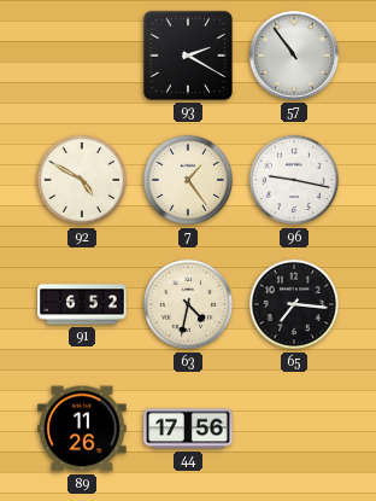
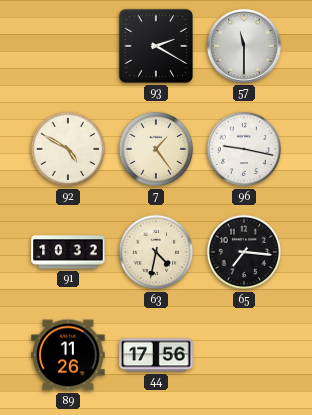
57: 10:54 -> 11:30
91: 6:52 -> 10:32
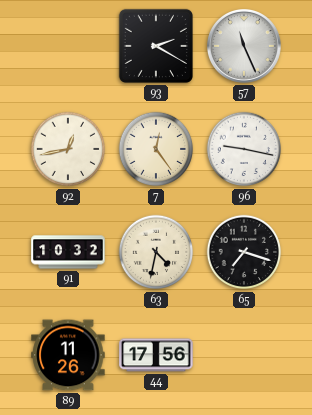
57: 11:30 -> 11:26
92: 4:50 -> 12:43
7: 1:24 -> 12:24
65: 7:16 -> 7:18
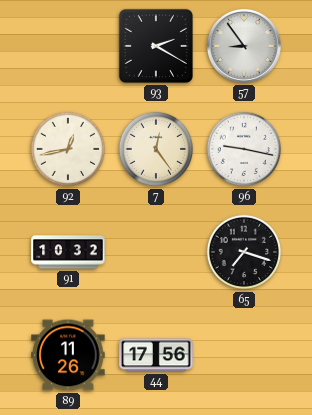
57: 11:26 -> 8:54
63: 4:32 -> none
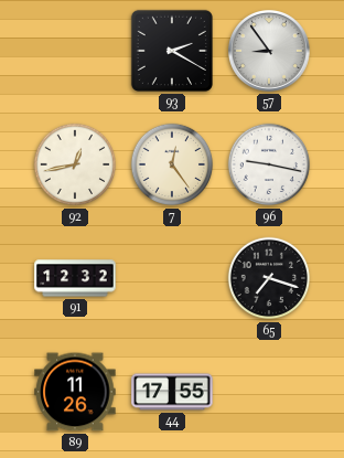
91: 10:32 -> 12:32
44: 17:56 -> 17:55
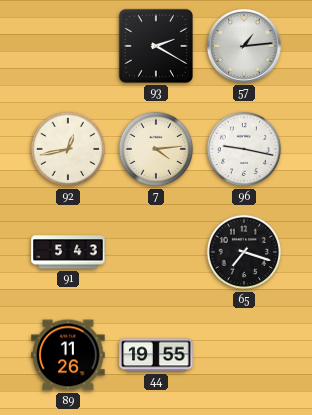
57: 8:54 -> 1:14
7: 12:24 -> 4:14
91: 12:32 -> 5:43
44: 17:55 -> 19:55
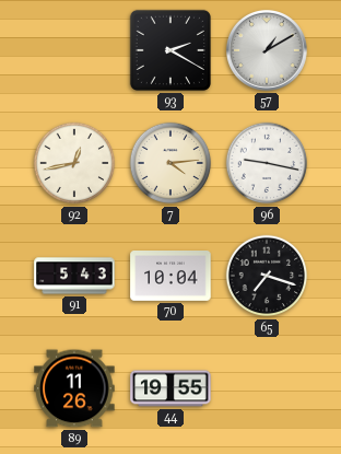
57: 1:14 -> 1:10
70: none -> 10:04
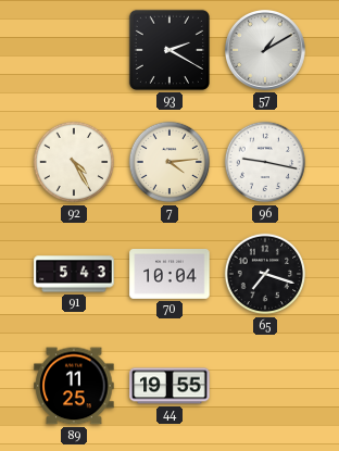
92: 12:43 -> 4:25
89: 11:26 -> 11:25
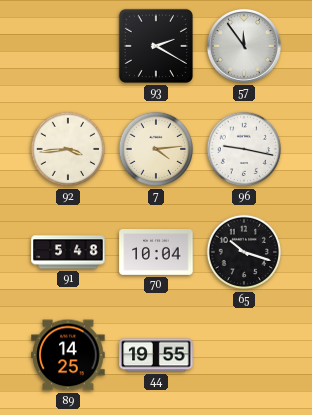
57: 1:10 -> 11:54
92: 4:25 -> 3:44
91: 5:43 -> 5:48
65: 7:18 -> 10:18
89: 11:25 -> 14:25
